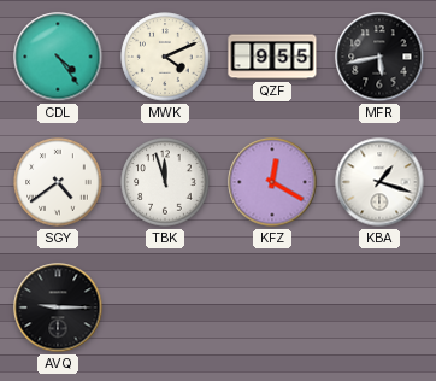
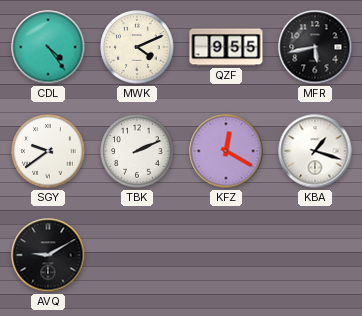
SGY: 4:39 -> 9:39
TBK: 11:57 -> 2:11
AVQ: 9:15 -> 9:10
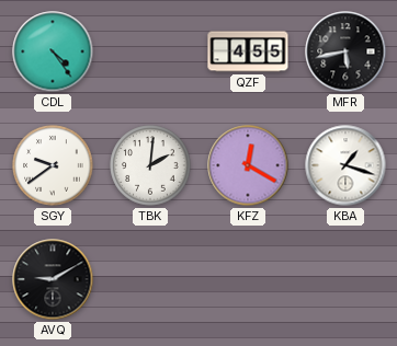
MWK: 4:11 -> none
QZF: 9:55 -> 4:55
TBK: 2:11 -> 2:01
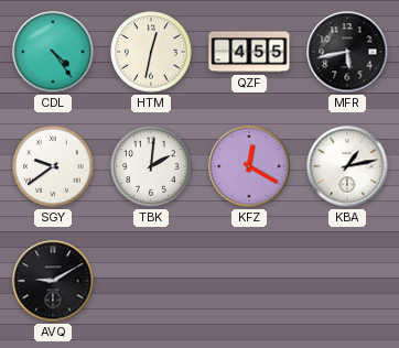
HTM: none -> 12:32
KBA: 1:18 -> 1:13
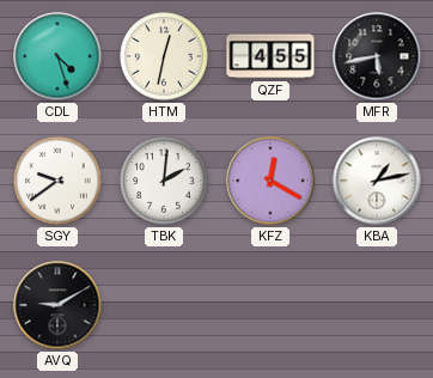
CDL: 4:24 -> 4:27
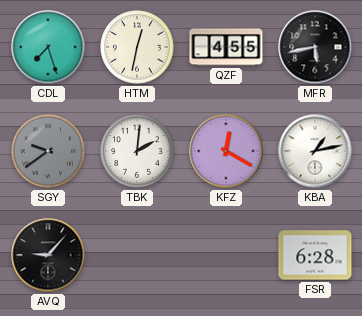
CDL: 4:27 -> 7:27
SGY dial: white -> grey
AVQ: 9:10 -> 9:07
FSR: none -> 6:28
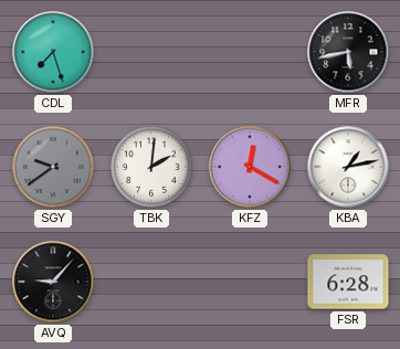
HTM: 12:32 -> none
QZF: 4:55 -> none
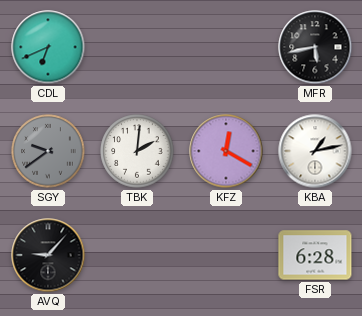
CDL: 7:27 -> 6:41
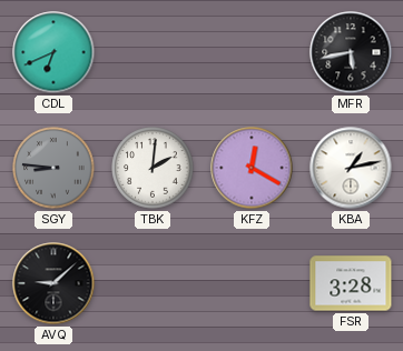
SGY: 9:39 -> 8:46
AVQ: 9:07 -> 9:08
FSR: 6:28 -> 3:28
